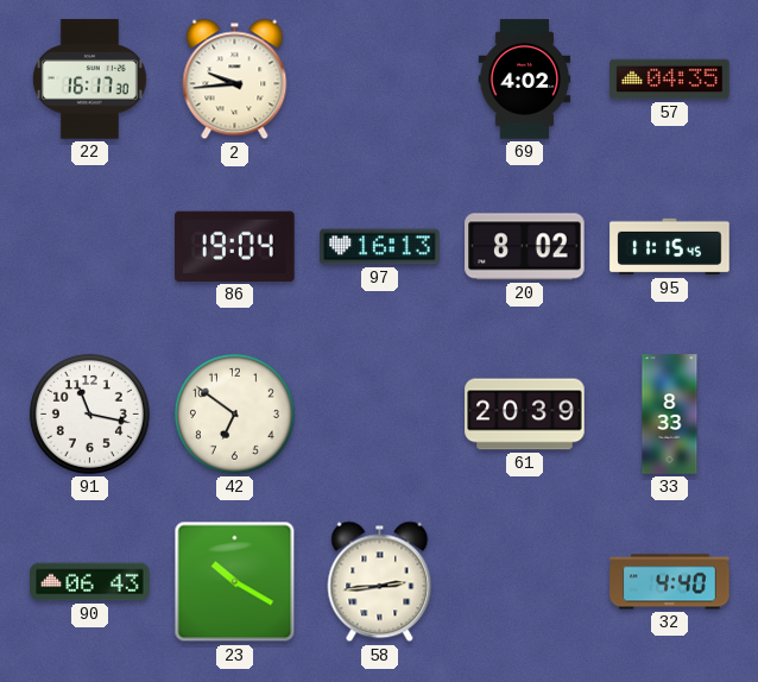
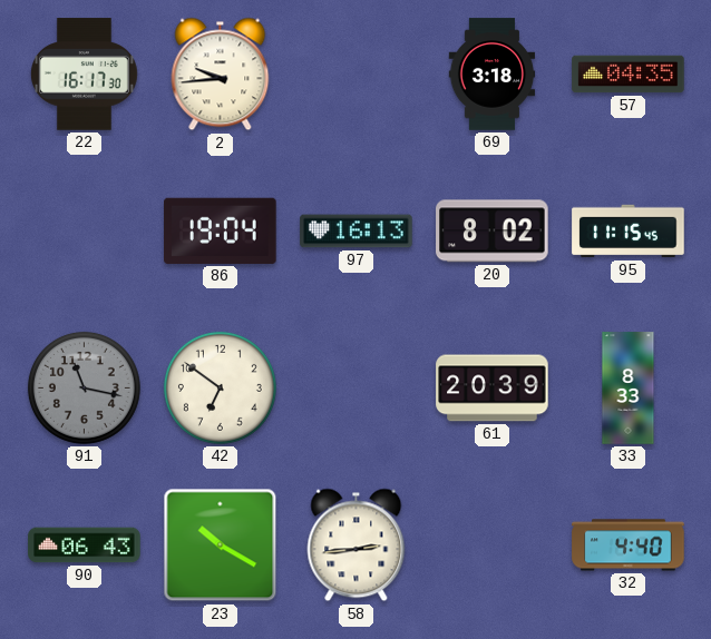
69: 4:02 -> 3:18
91 dial: white -> grey
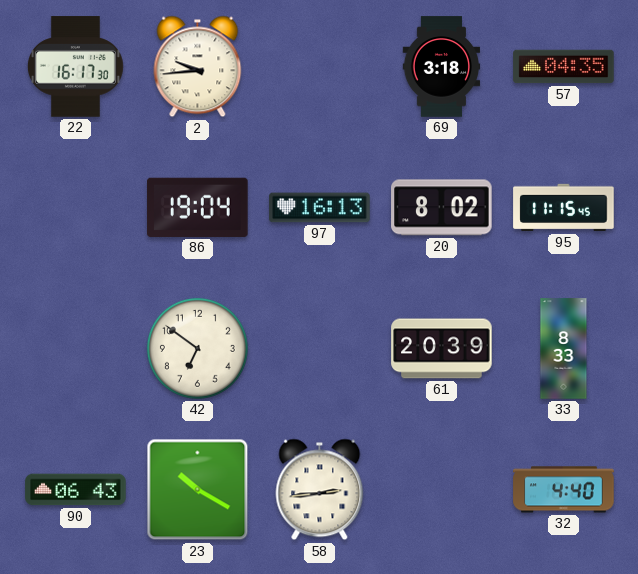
91: 11:17 -> none
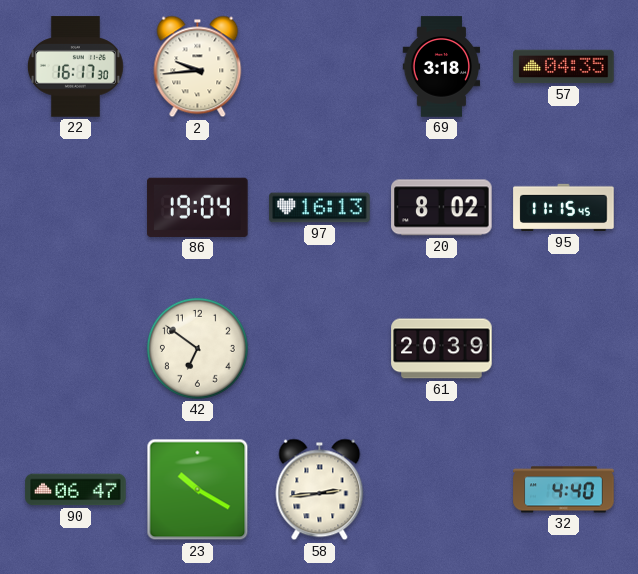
33: 8:33 -> none
90: 06:43 -> 06:47
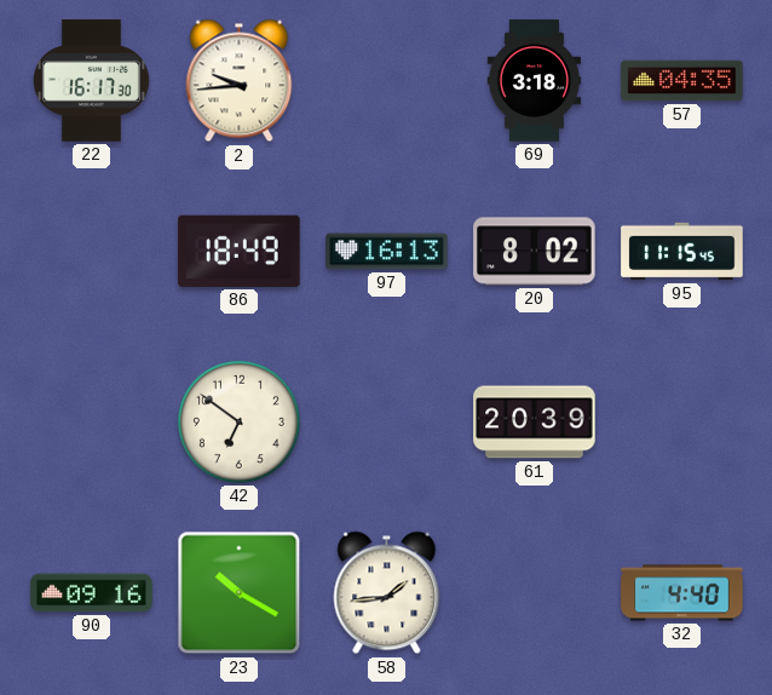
86: 19:04 -> 18:49
90: 06:47 -> 09:16
58: 2:44 -> 1:44
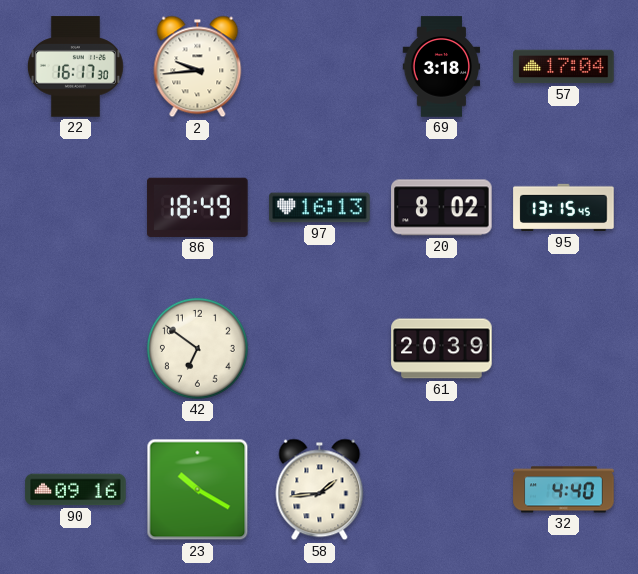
57: 04:35 -> 17:04
95: 11:15 -> 13:15
